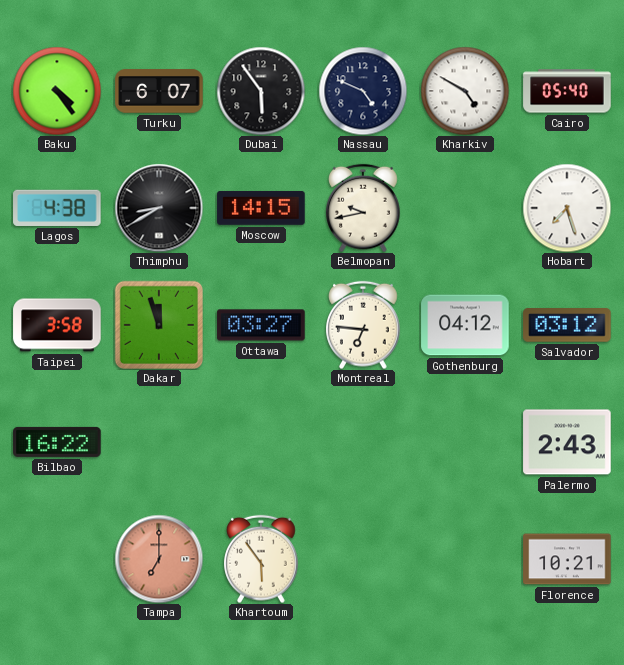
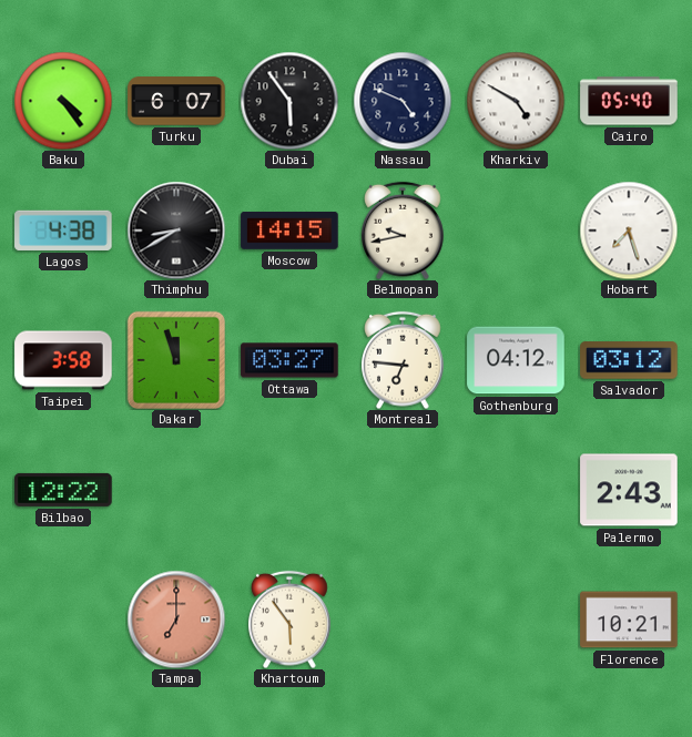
Bilbao: 16:22 -> 12:22
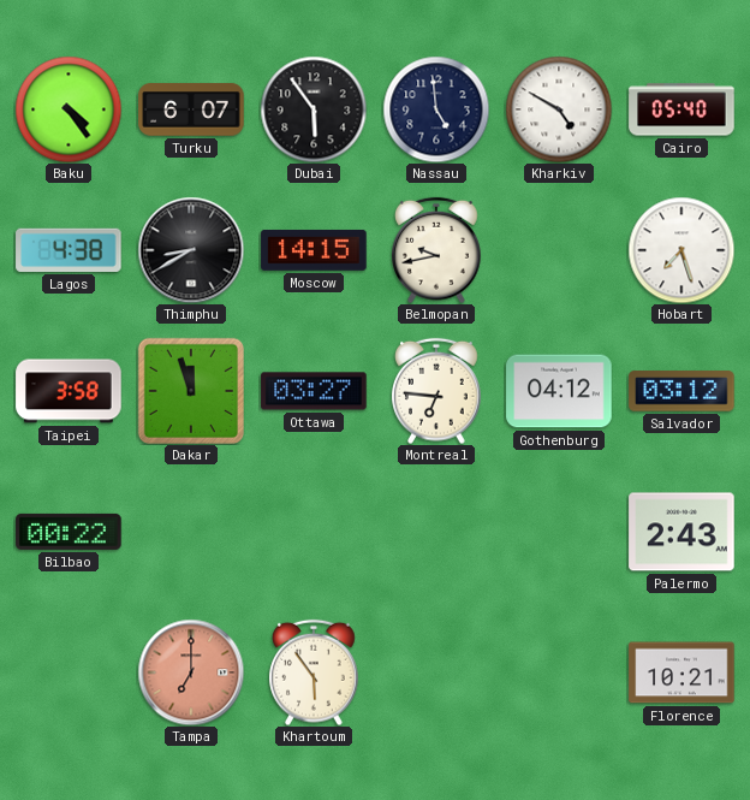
Nassau: 4:49 -> 4:59
Bilbao: 12:22 -> 00:22
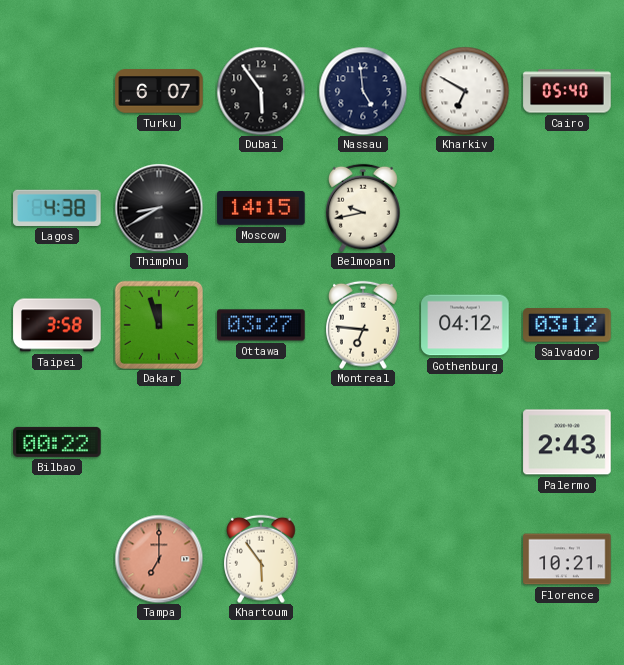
Baku: 4:24 -> none
Kharkiv: 4:50 -> 6:50
Hobart: 7:27 -> none
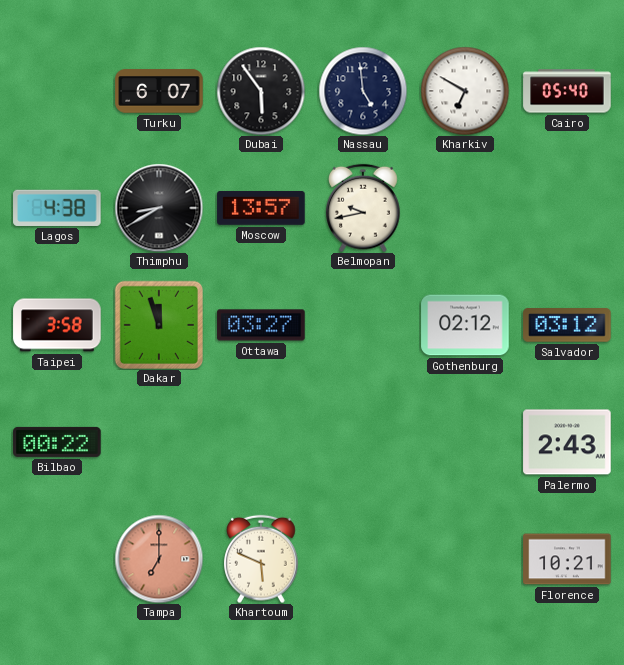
Moscow: 14:15 -> 13:57
Montreal: 6:46 -> none
Gothenburg: 04:12 -> 02:12
Khartoum: 5:54 -> 5:49
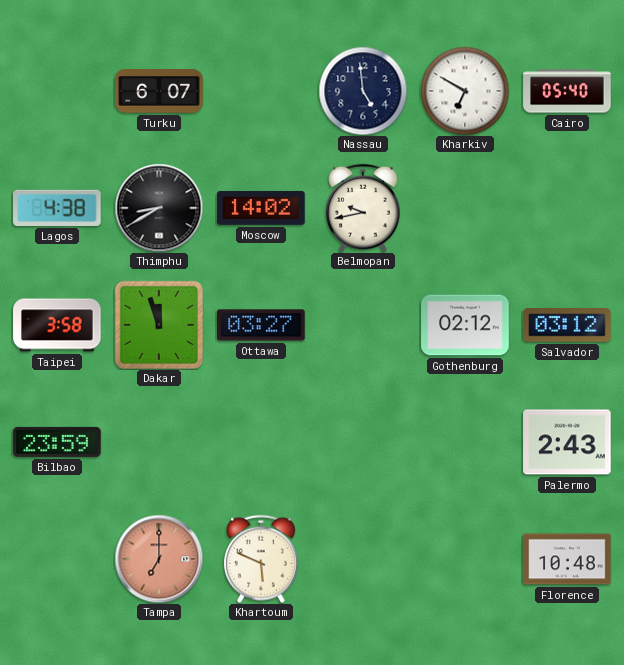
Dubai: 5:54 -> none
Moscow: 13:57 -> 14:02
Bilbao: 00:22 -> 23:59
Florence: 10:21 -> 10:48
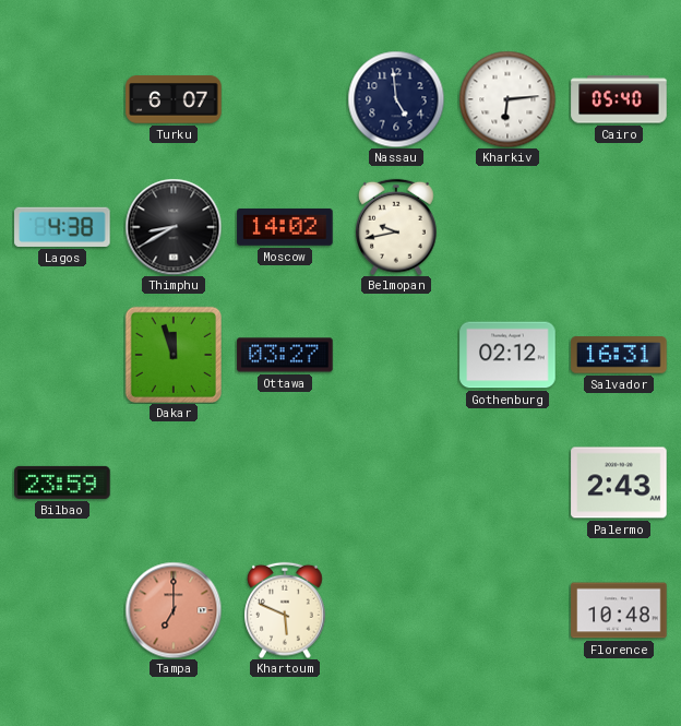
Kharkiv: 6:50 -> 6:14
Taipei: 3:58 -> none
Salvador: 03:12 -> 16:31
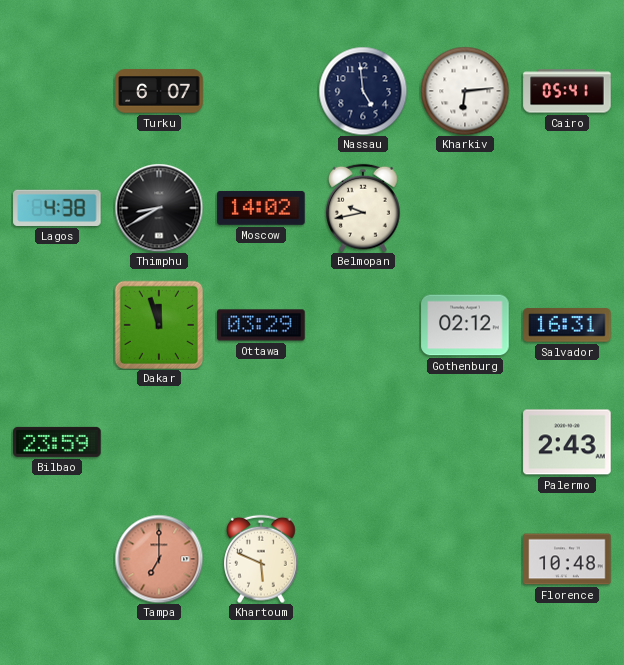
Cairo: 05:40 -> 05:41
Ottawa: 03:27 -> 03:29
